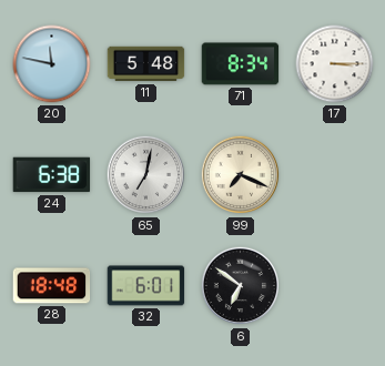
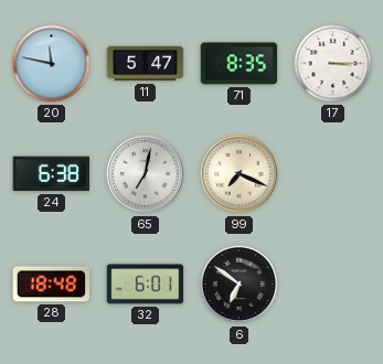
11: 5:48 -> 5:47
71: 8:34 -> 8:35
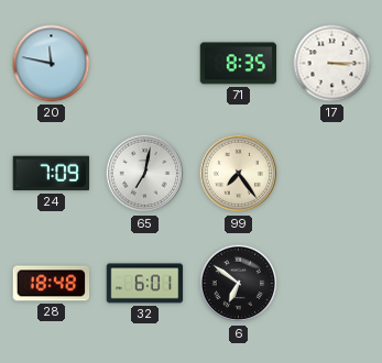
11: 5:47 -> none
24: 6:38 -> 7:09
99: 7:19 -> 7:24
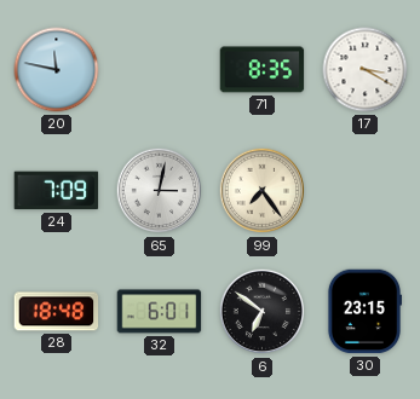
17: 3:15 -> 3:20
65: 7:02 -> 3:02
30: none -> 23:15
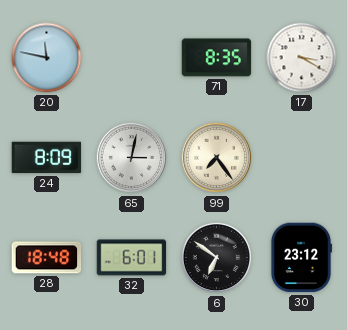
24: 7:09 -> 8:09
30: 23:15 -> 23:12
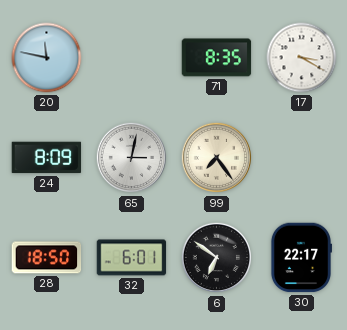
28: 18:48 -> 18:50
30: 23:12 -> 22:17
